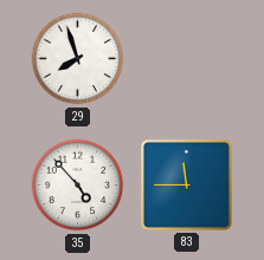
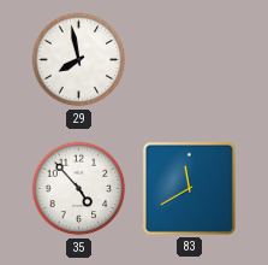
29: 7:57 -> 7:58
83: 11:45 -> 11:40
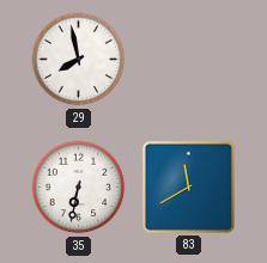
35: 4:53 -> 6:32
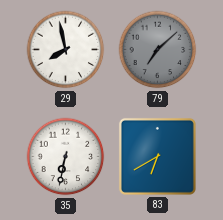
79: none -> 7:08
83: 11:40 -> 6:40
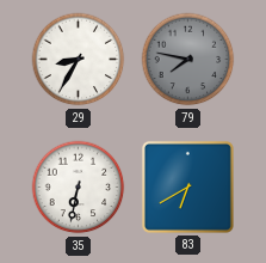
29: 7:58 -> 8:35
79: 7:08 -> 7:47
